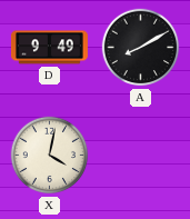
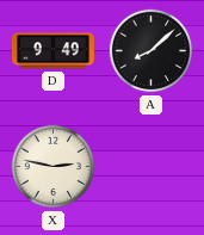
A: 8:10 -> 8:08
X: 4:02 -> 2:47
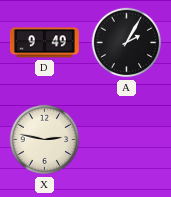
A: 8:08 -> 2:05
